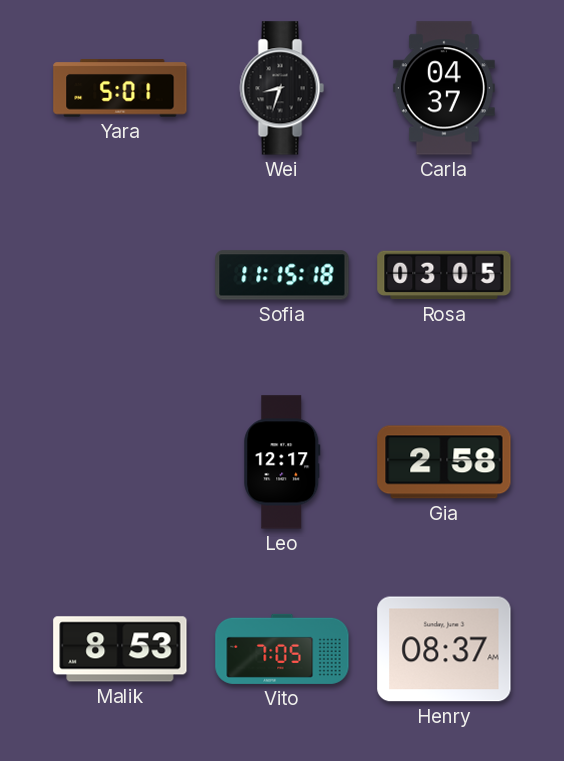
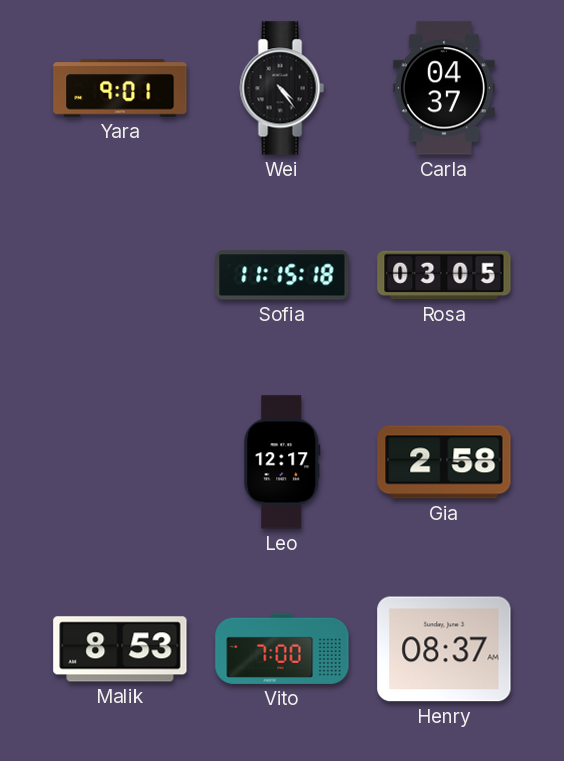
Yara: 5:01 -> 9:01
Wei: 8:33 -> 4:24
Vito: 7:05 -> 7:00
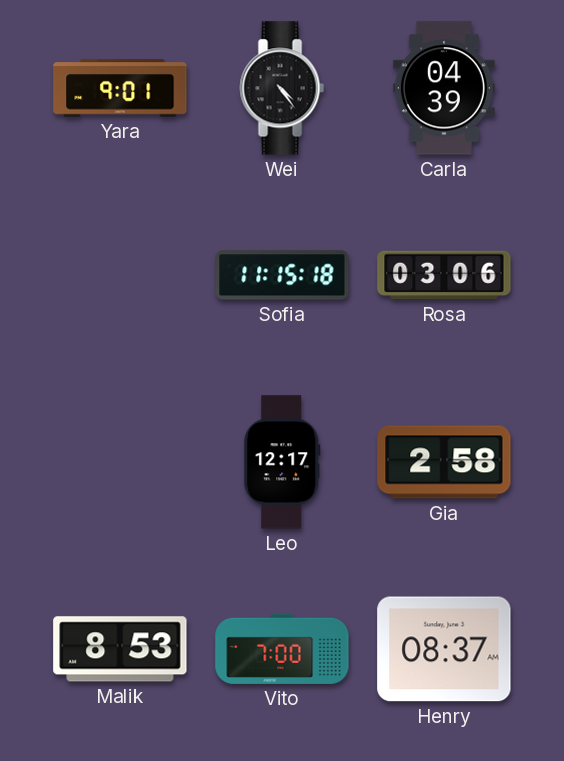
Carla: 04:37 -> 04:39
Rosa: 03:05 -> 03:06
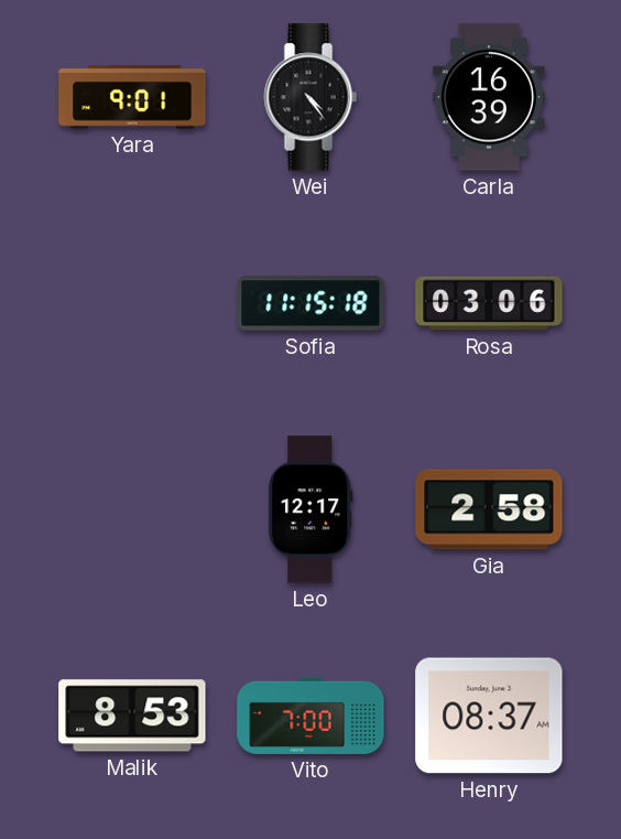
Carla: 04:39 -> 16:39
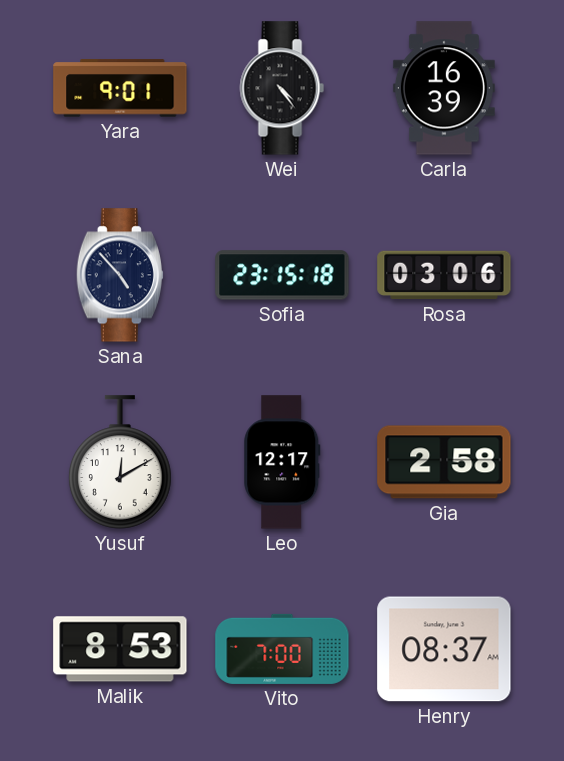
Sana: none -> 4:53
Sofia: 11:15 -> 23:15
Yusuf: none -> 12:10
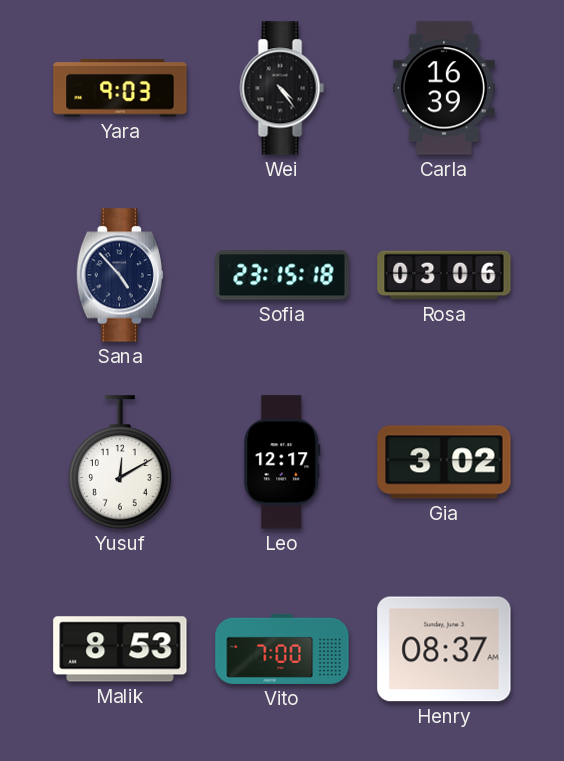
Yara: 9:01 -> 9:03
Gia: 2:58 -> 3:02
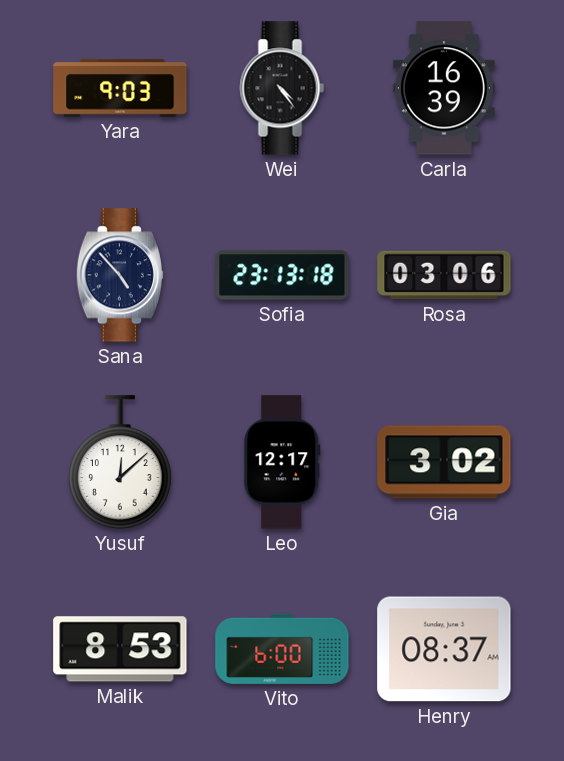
Sofia: 23:15 -> 23:13
Yusuf: 12:10 -> 12:08
Vito: 7:00 -> 6:00
